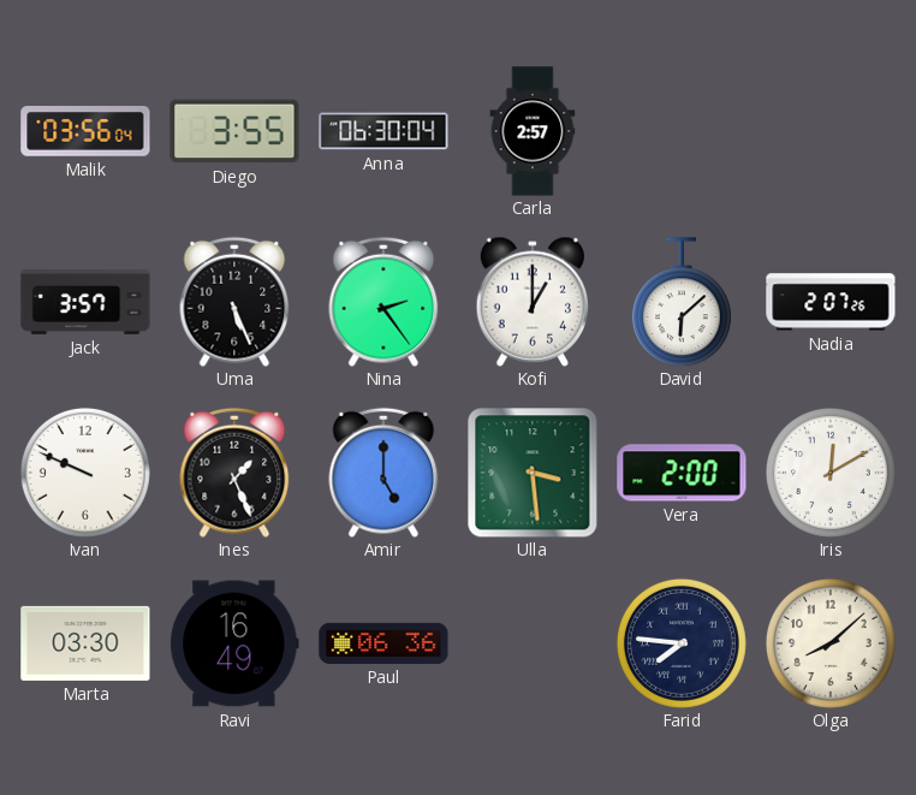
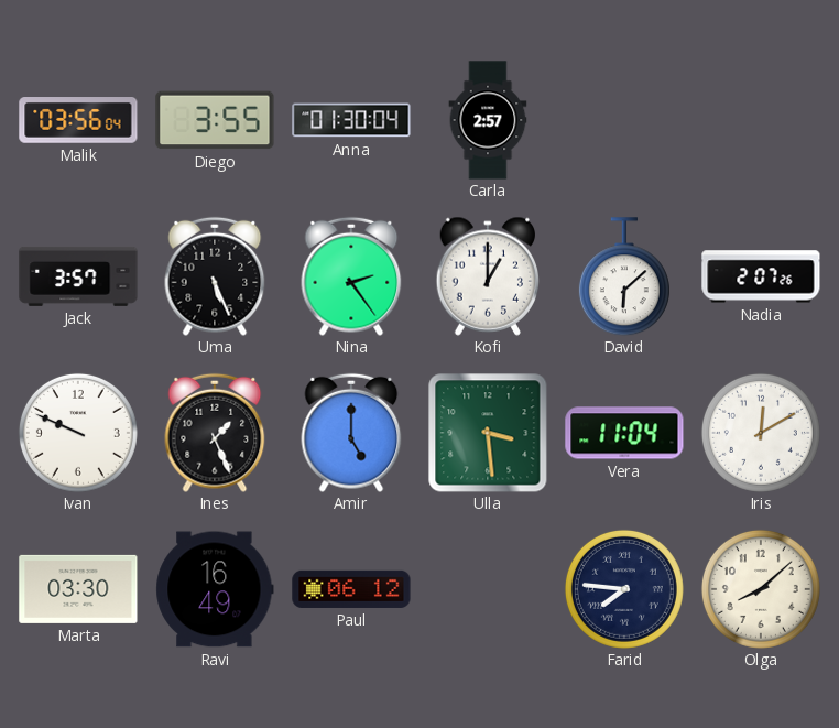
Anna: 06:30 -> 01:30
Vera: 2:00 -> 11:04
Paul: 06:36 -> 06:12
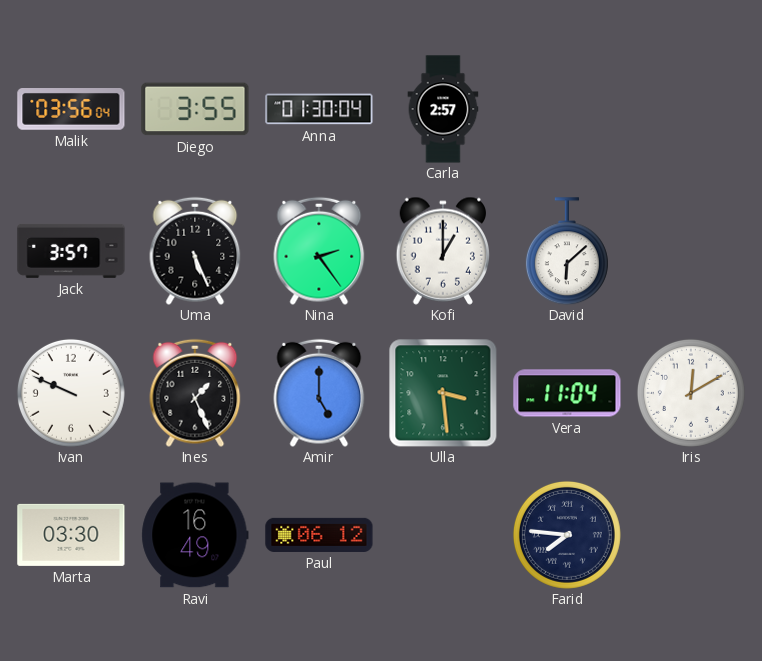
Nadia: 2:07 -> none
Olga: 8:08 -> none
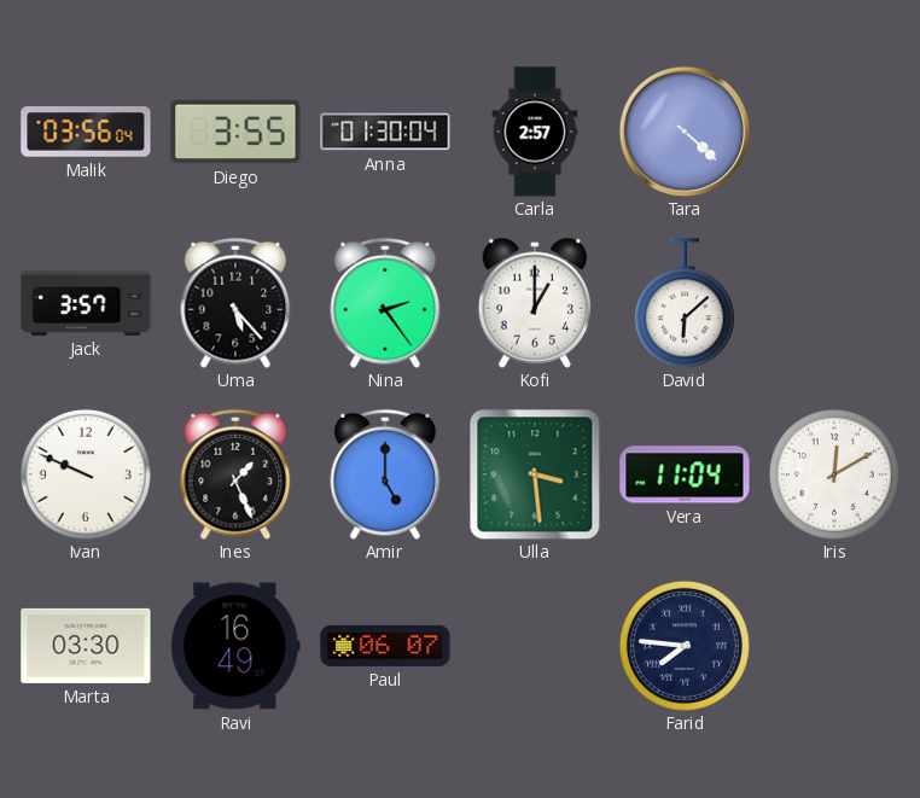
Tara: none -> 4:22
Uma: 5:26 -> 5:23
Paul: 06:12 -> 06:07
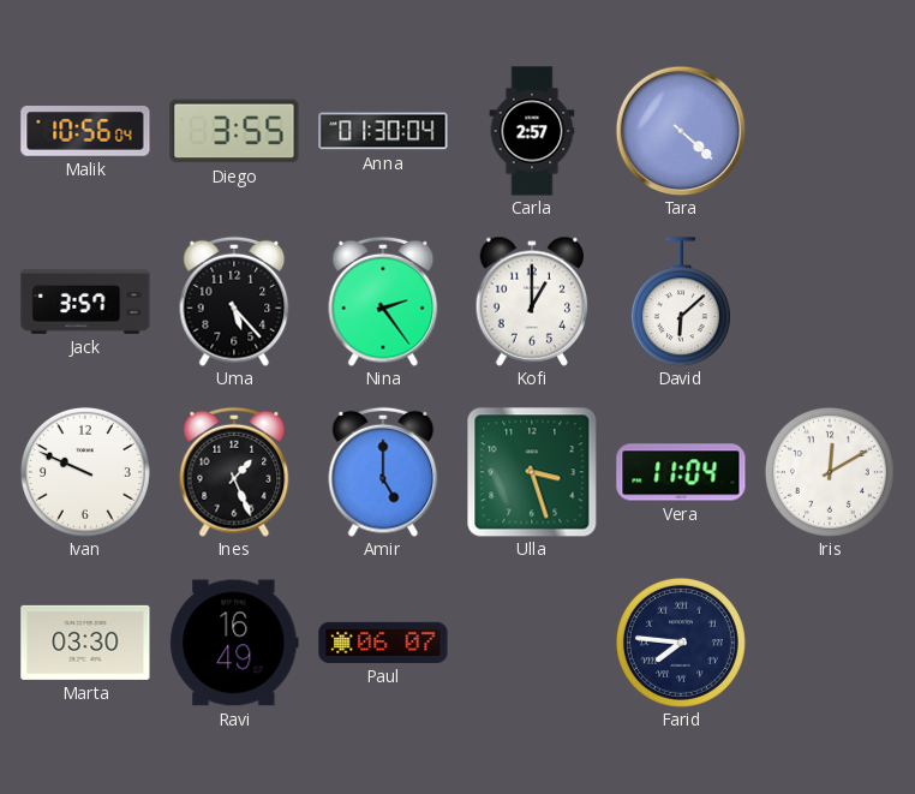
Malik: 03:56 -> 10:56
Ulla: 3:29 -> 3:27
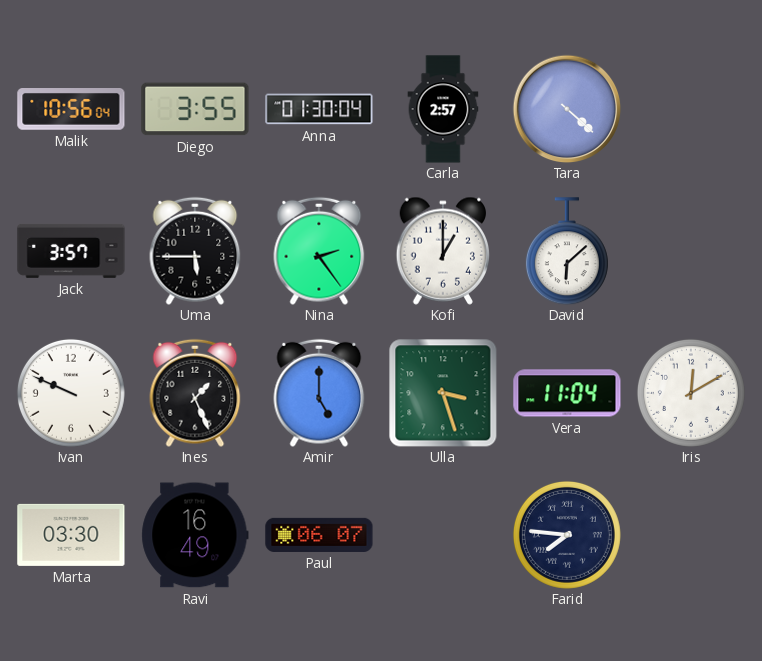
Uma: 5:23 -> 5:45
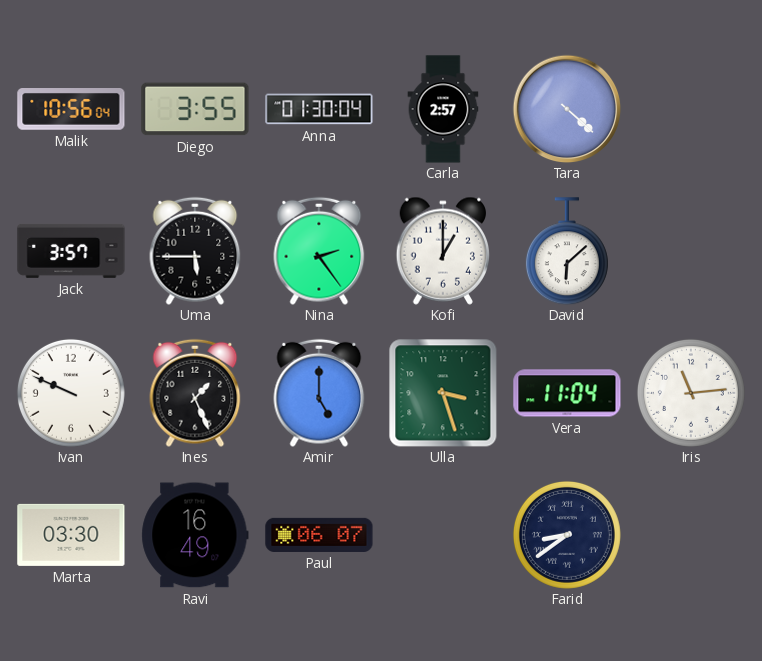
Iris: 12:10 -> 11:14
Farid: 7:46 -> 8:39
